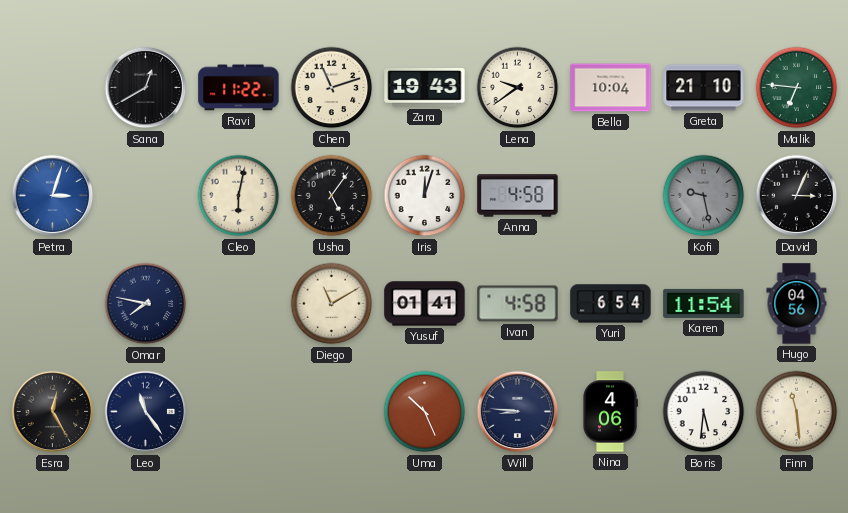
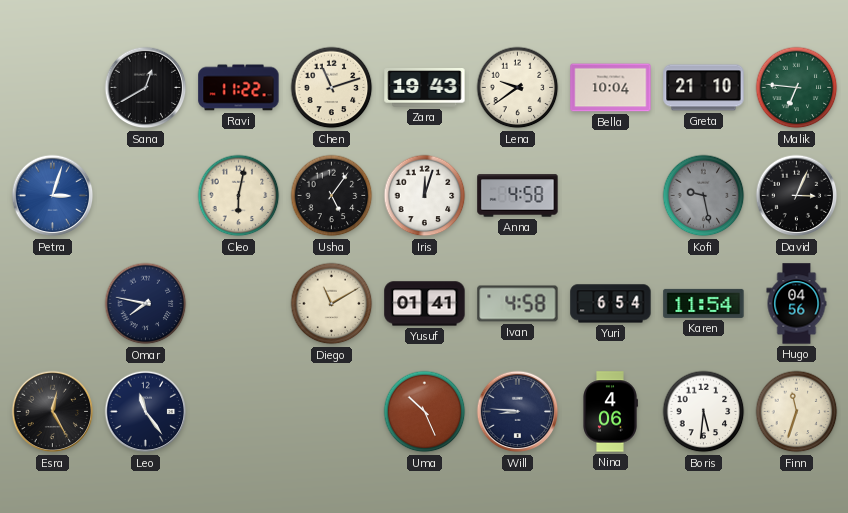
Finn: 11:29 -> 11:33
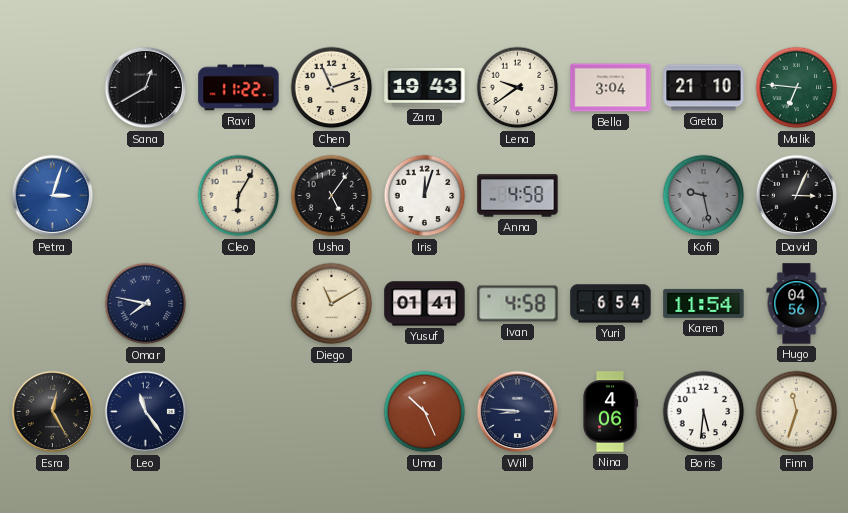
Bella: 10:04 -> 3:04
Cleo: 6:02 -> 6:05
